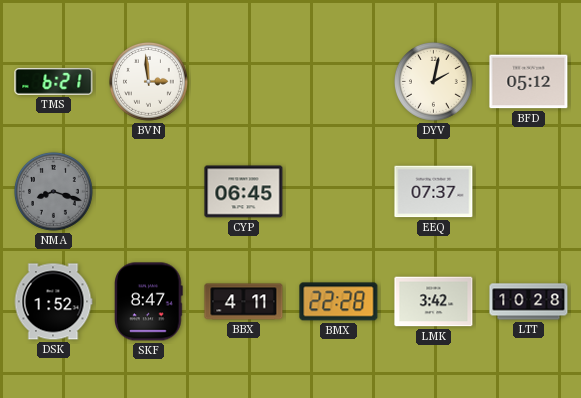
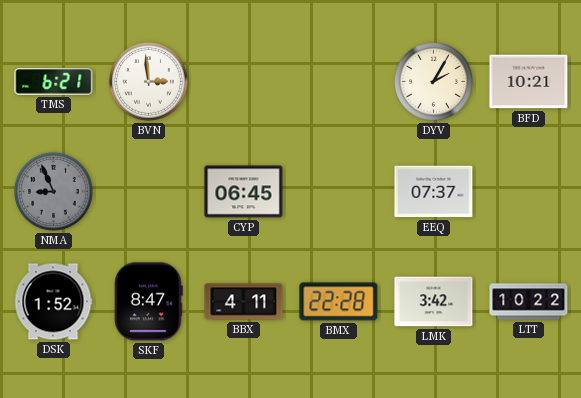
DYV: 2:02 -> 2:05
BFD: 05:12 -> 10:21
NMA: 8:18 -> 8:56
LTT: 10:28 -> 10:22
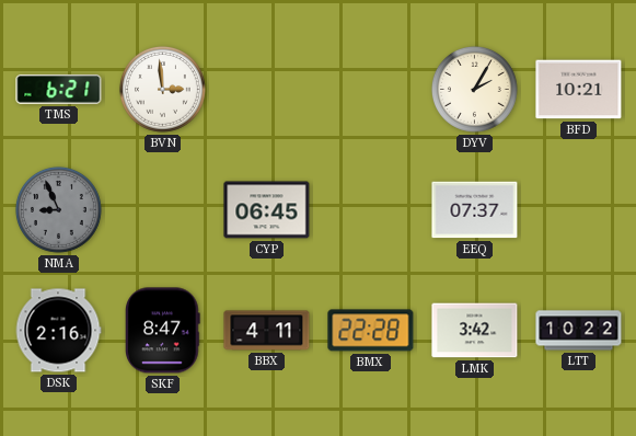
DSK: 1:52 -> 2:16
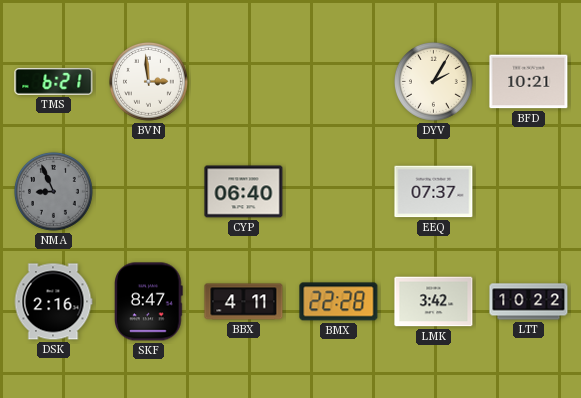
CYP: 06:45 -> 06:40
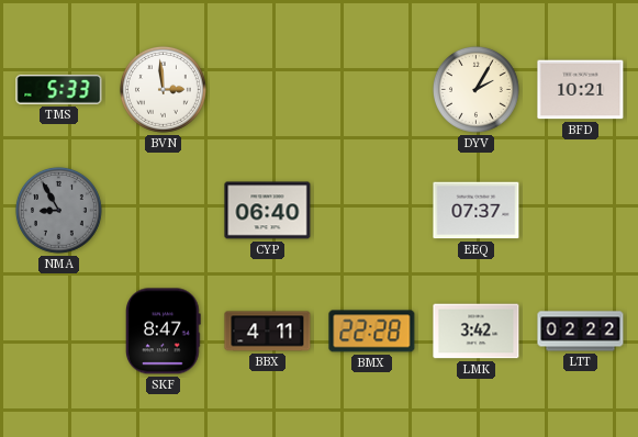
TMS: 6:21 -> 5:33
NMA: 8:56 -> 8:55
DSK: 2:16 -> none
LTT: 10:22 -> 02:22
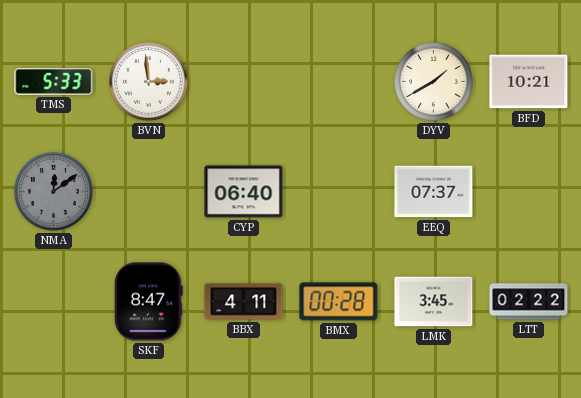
DYV: 2:05 -> 1:40
NMA: 8:55 -> 12:09
BMX: 22:28 -> 00:28
LMK: 3:42 -> 3:45
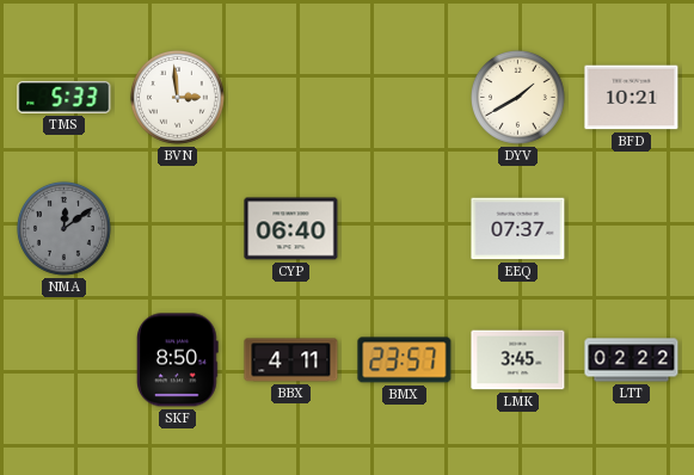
SKF: 8:47 -> 8:50
BMX: 00:28 -> 23:57
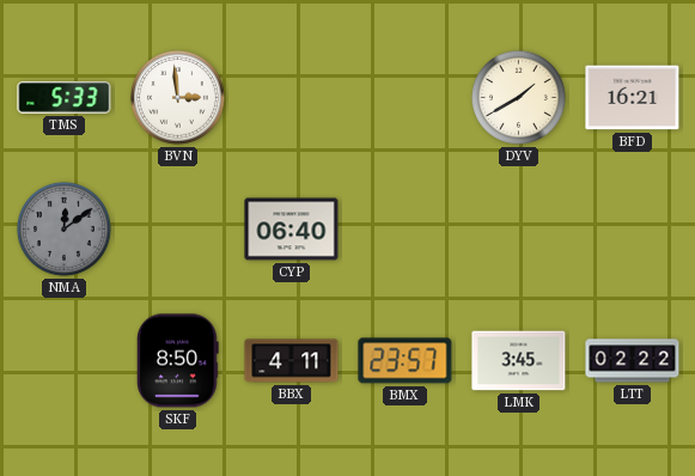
BFD: 10:21 -> 16:21
EEQ: 07:37 -> none
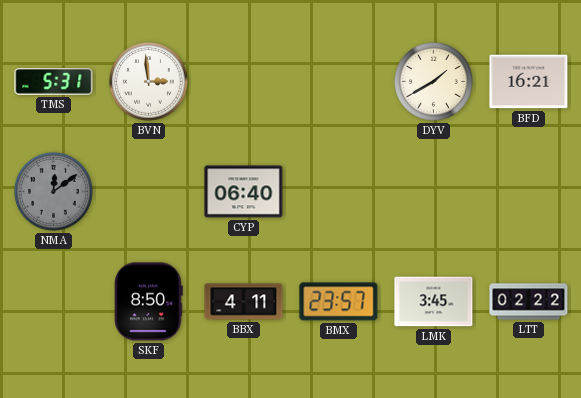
TMS: 5:33 -> 5:31
